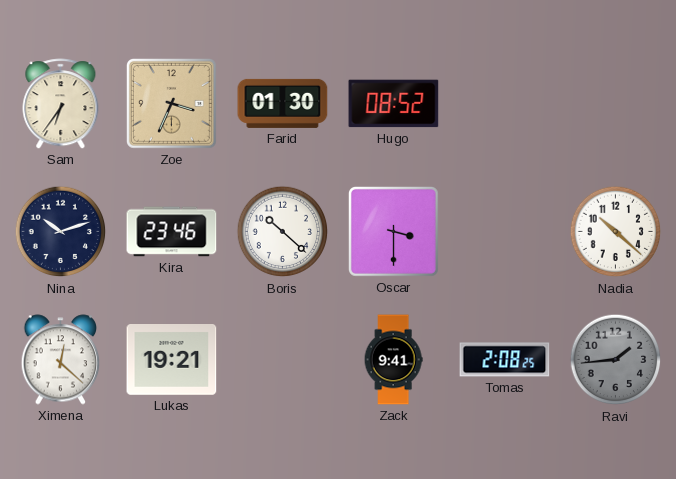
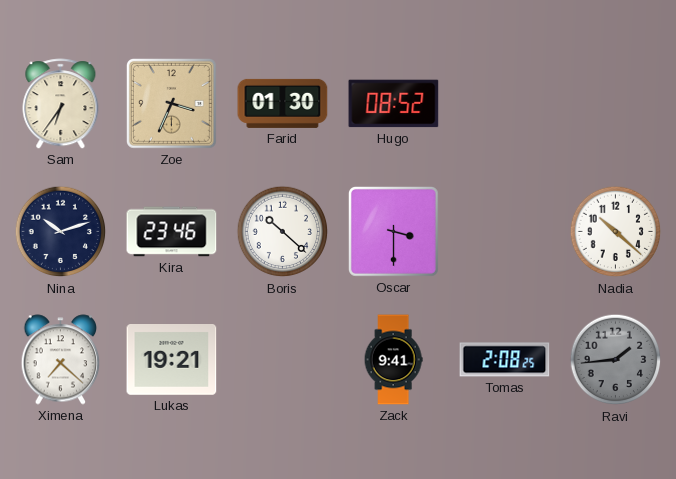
Ximena: 12:22 -> 7:22
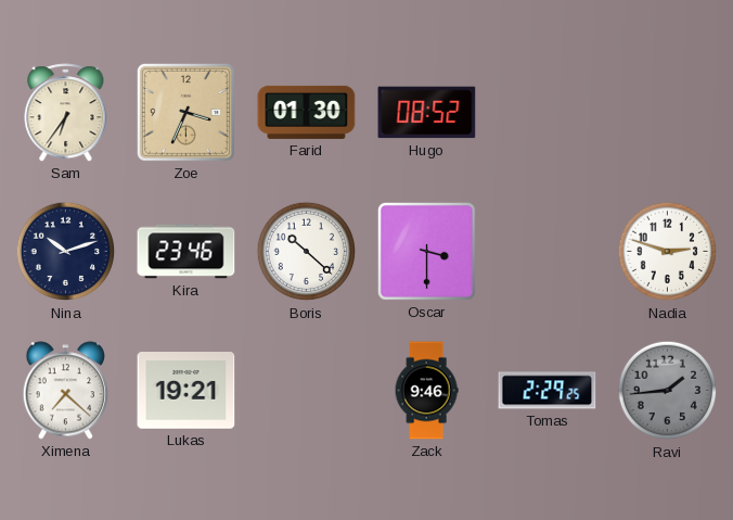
Nadia: 10:22 -> 2:48
Zack: 9:41 -> 9:46
Tomas: 2:08 -> 2:29
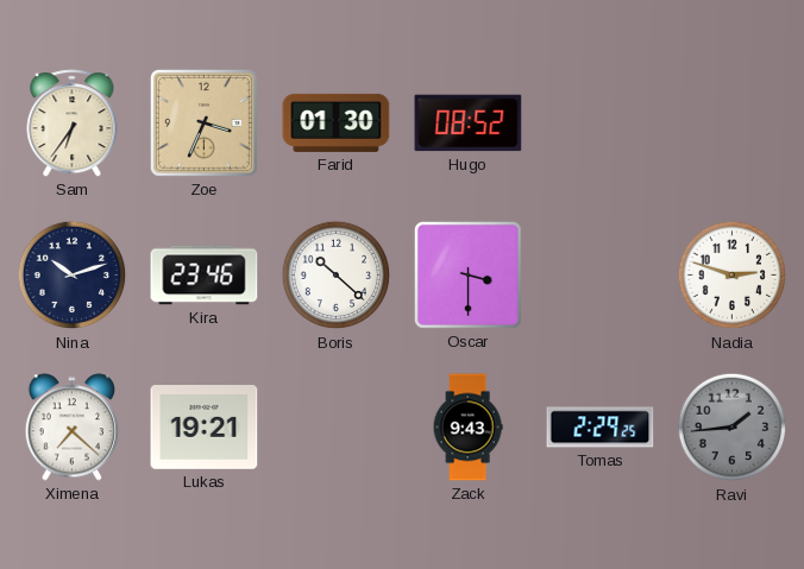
Zack: 9:46 -> 9:43
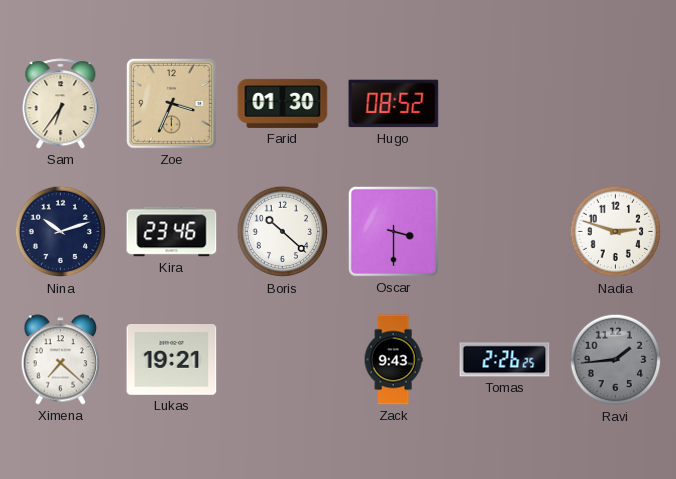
Tomas: 2:29 -> 2:26
